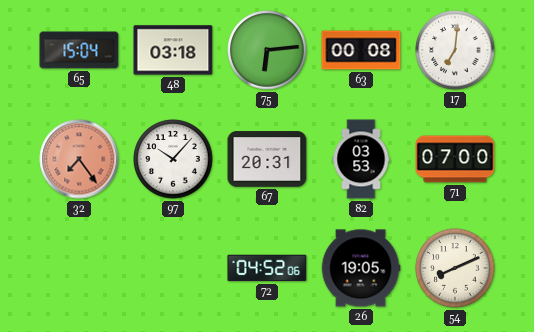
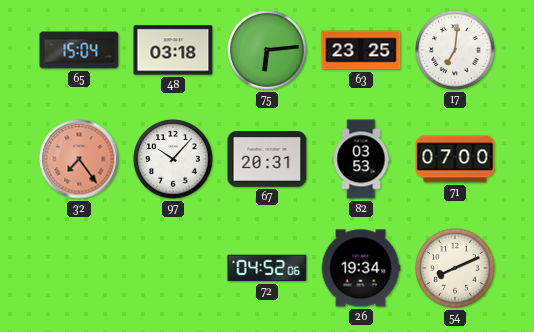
63: 00:08 -> 23:25
26: 19:05 -> 19:34
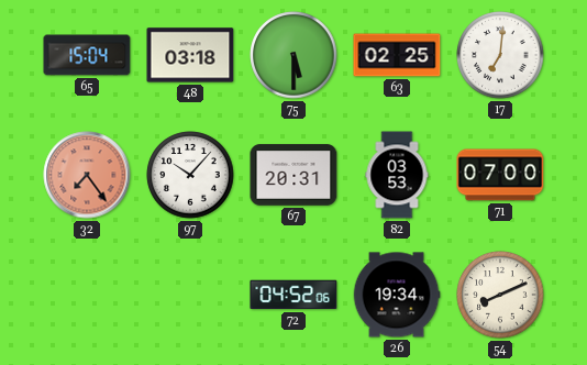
75: 6:14 -> 5:30
63: 23:25 -> 02:25
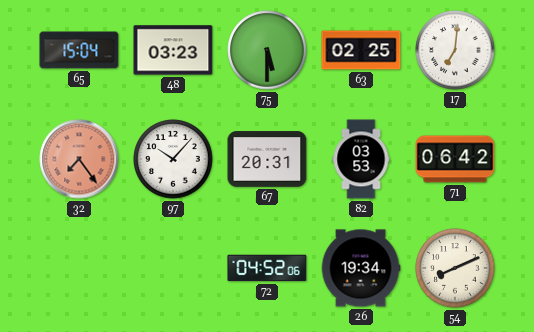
48: 03:18 -> 03:23
71: 07:00 -> 06:42
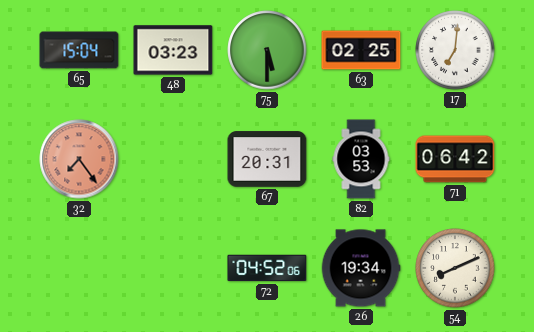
97: 10:07 -> none
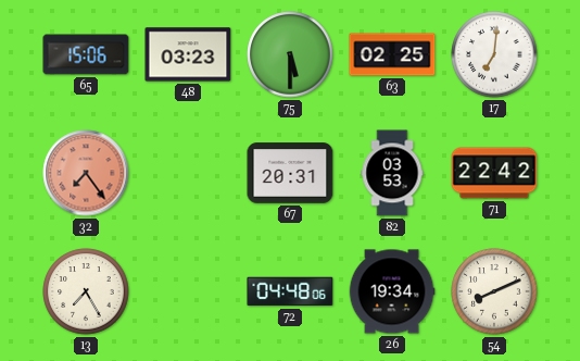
65: 15:04 -> 15:06
71: 06:42 -> 22:42
13: none -> 7:25
72: 04:52 -> 04:48
